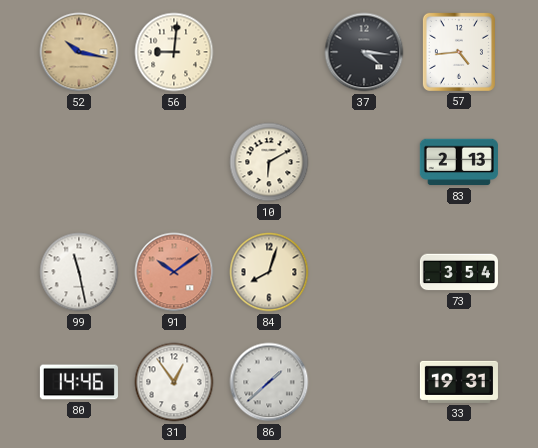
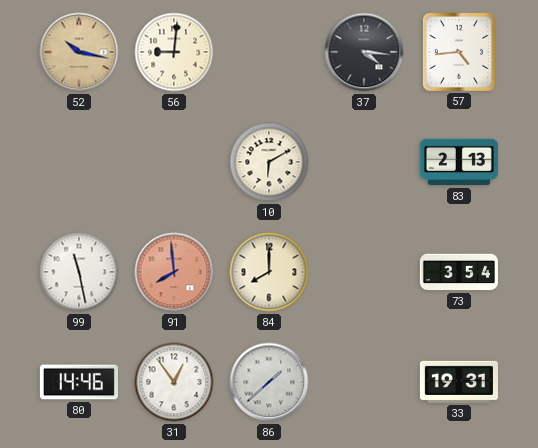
91: 10:09 -> 7:59
84: 8:03 -> 8:00
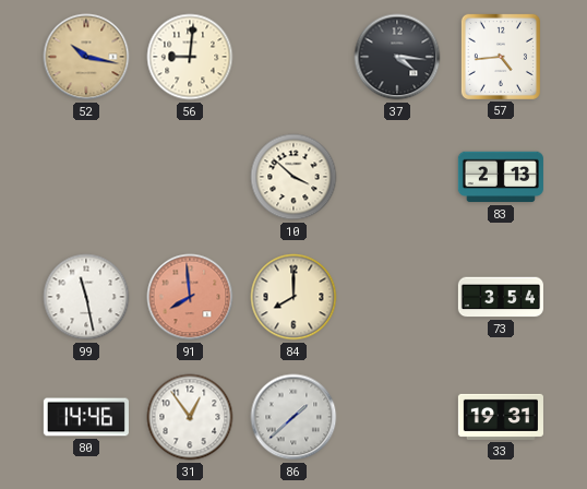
10: 6:10 -> 3:52
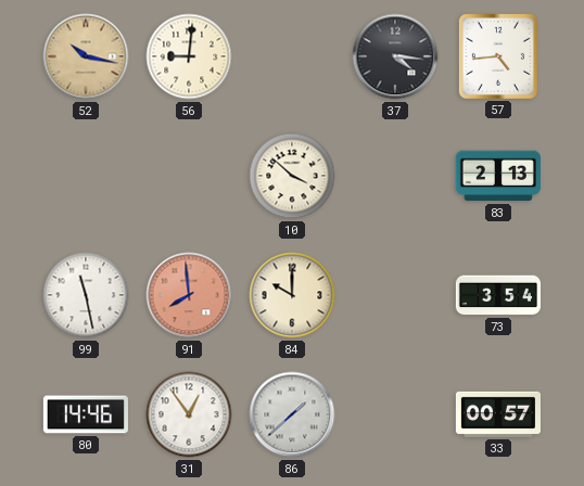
84: 8:00 -> 10:00
33: 19:31 -> 00:57
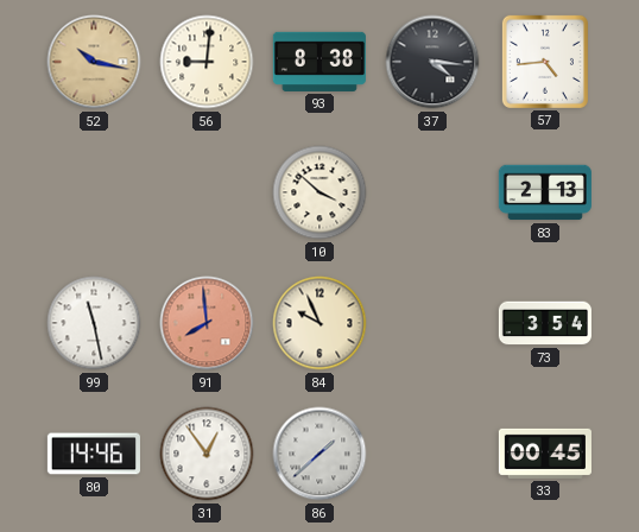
93: none -> 8:38
84: 10:00 -> 9:56
33: 00:57 -> 00:45
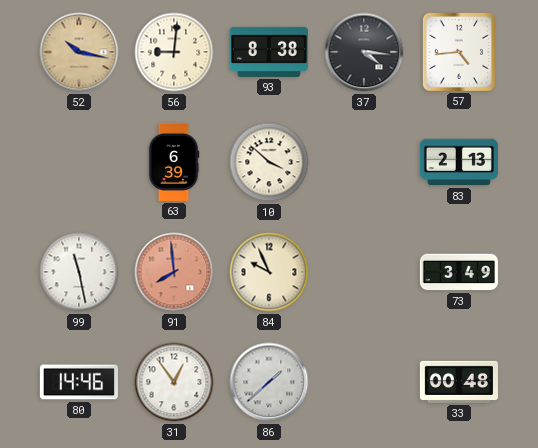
63: none -> 6:39
73: 3:54 -> 3:49
33: 00:45 -> 00:48
